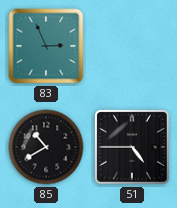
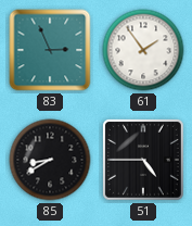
61: none -> 1:54
85: 10:40 -> 8:40
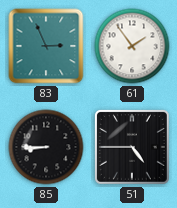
85: 8:40 -> 8:45
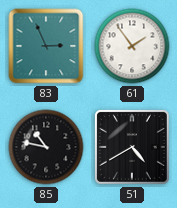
85: 8:45 -> 10:47
51: 4:45 -> 4:40
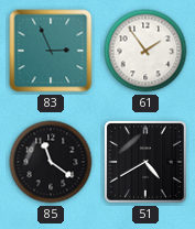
85: 10:47 -> 11:21
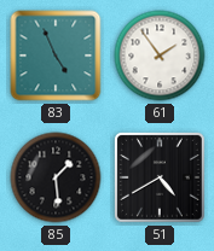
83: 2:56 -> 4:56
85: 11:21 -> 1:29
